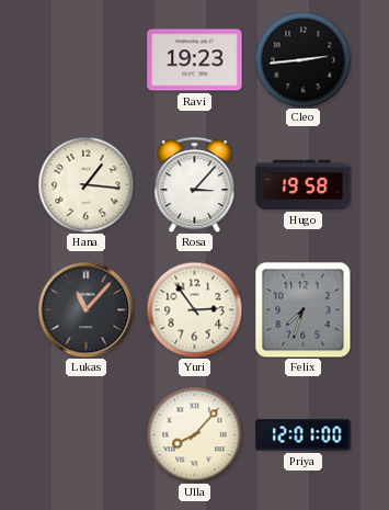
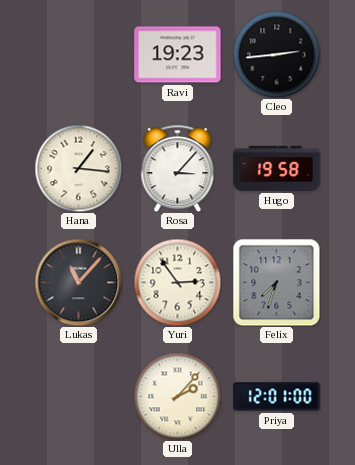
Ulla: 8:07 -> 2:07
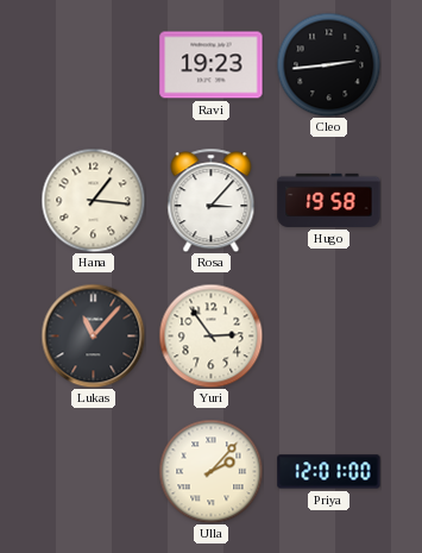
Felix: 7:33 -> none
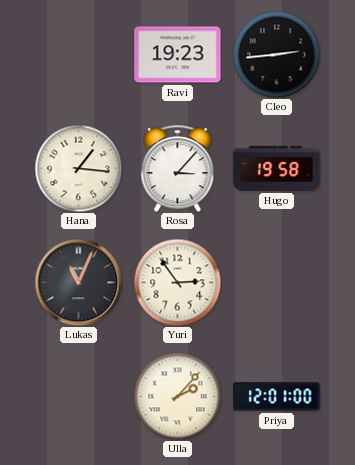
Lukas: 11:07 -> 11:04
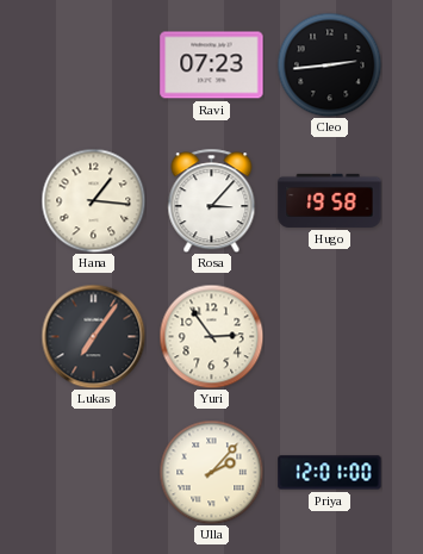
Ravi: 19:23 -> 07:23
Lukas: 11:04 -> 7:06
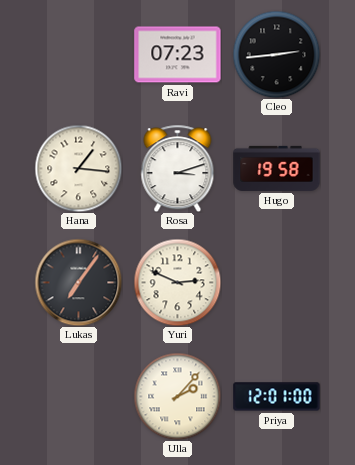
Rosa: 3:07 -> 3:12
Yuri: 2:54 -> 2:49
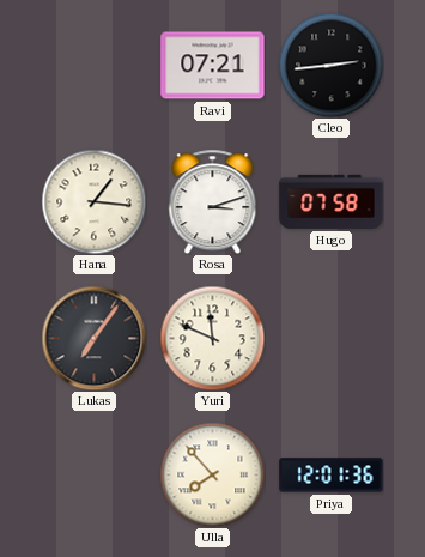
Ravi: 07:23 -> 07:21
Hugo: 19:58 -> 07:58
Yuri: 2:49 -> 11:49
Ulla: 2:07 -> 7:53
Priya: 12:01:00 -> 12:01:36
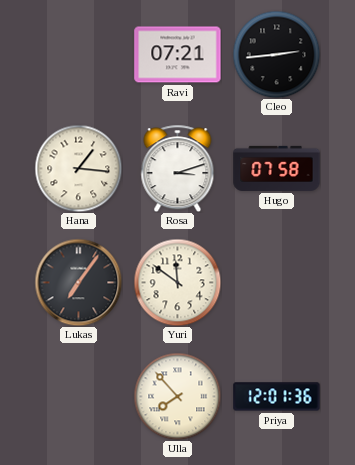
Yuri: 11:49 -> 11:51
